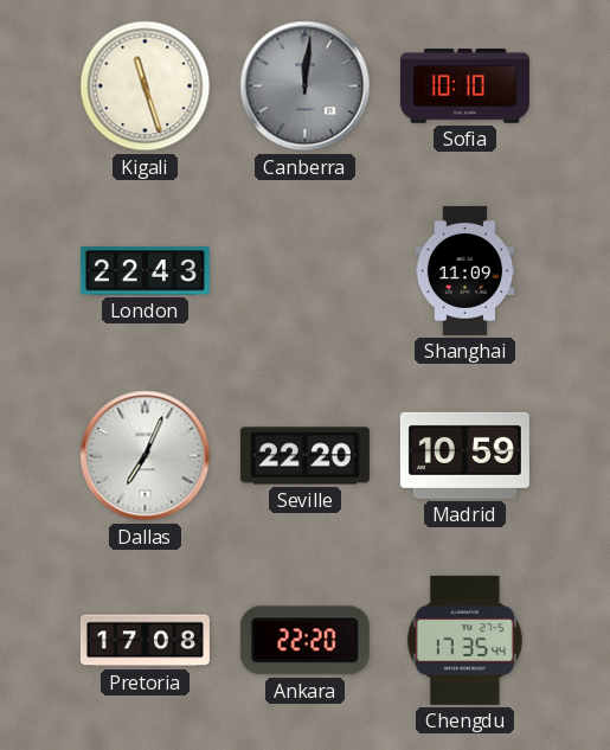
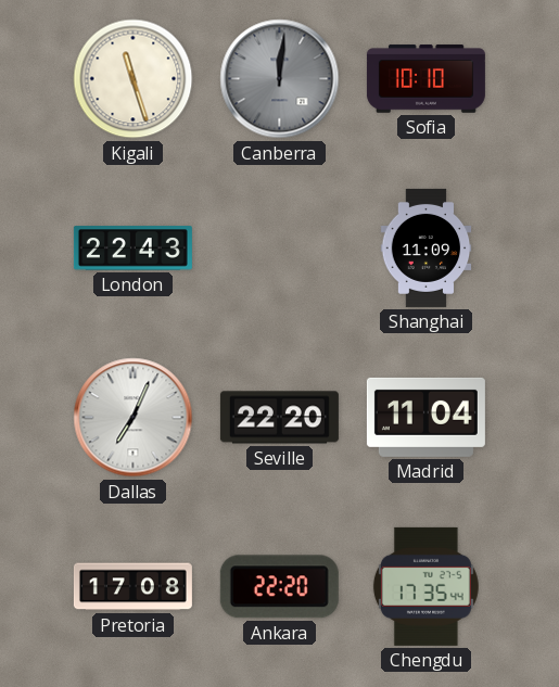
Madrid: 10:59 -> 11:04
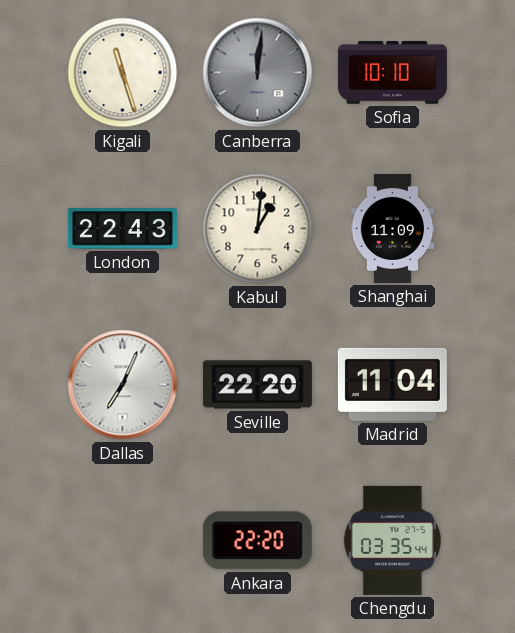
Kabul: none -> 1:01
Pretoria: 17:08 -> none
Chengdu: 17:35 -> 03:35
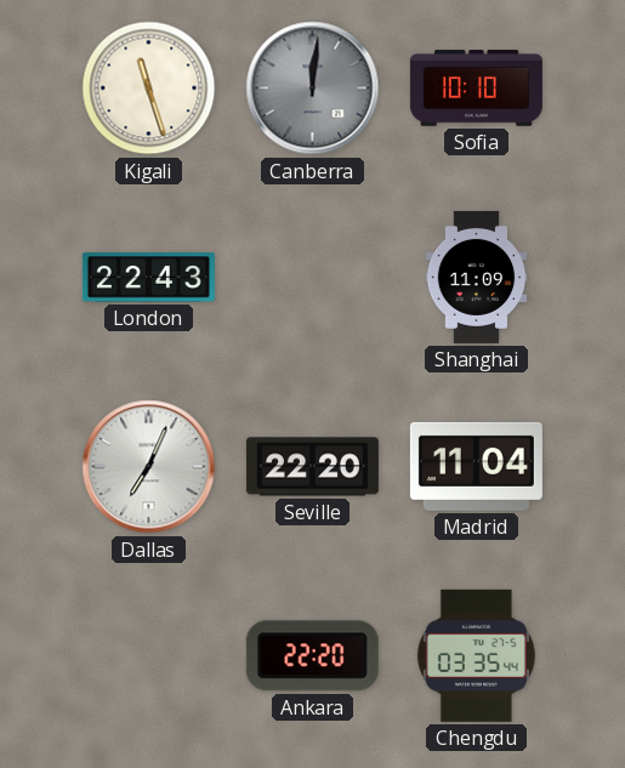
Kabul: 1:01 -> none
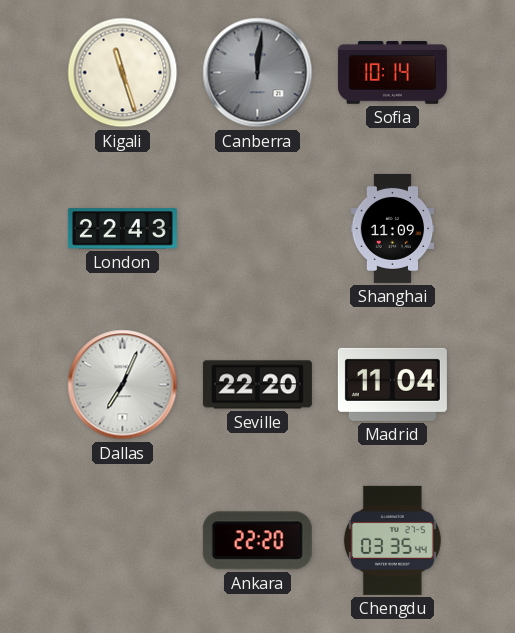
Sofia: 10:10 -> 10:14
